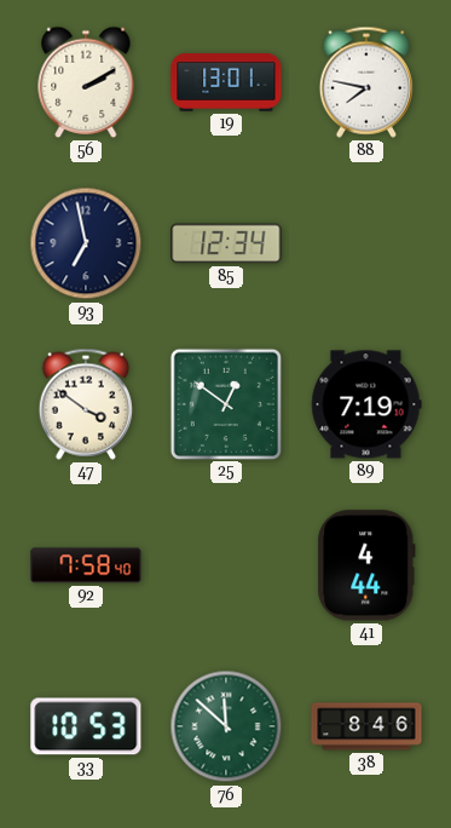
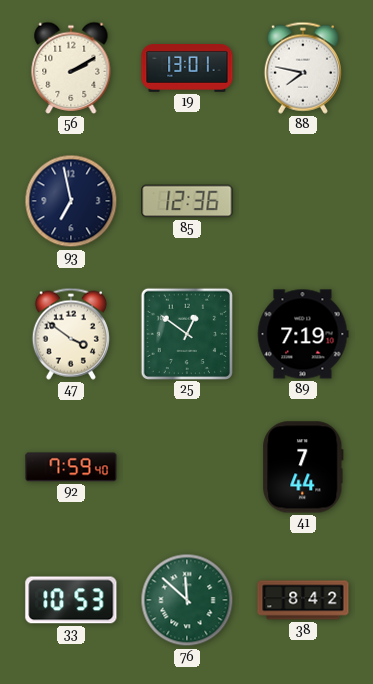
85: 12:34 -> 12:36
92: 7:58 -> 7:59
41: 4:44 -> 7:44
38: 8:46 -> 8:42
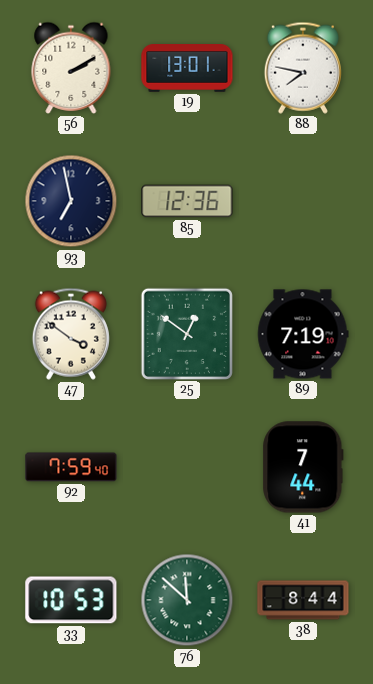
38: 8:42 -> 8:44
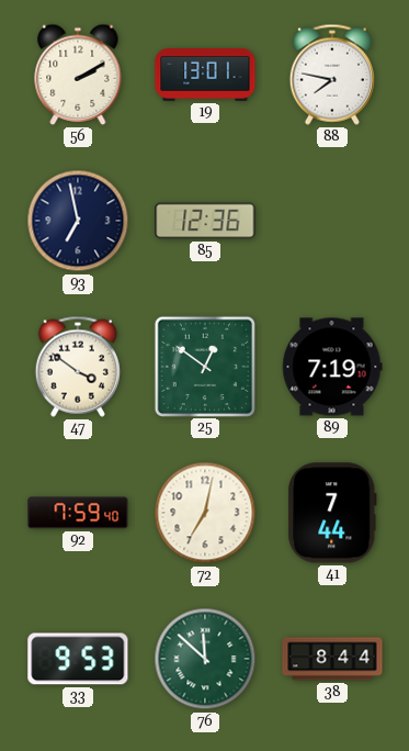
72: none -> 7:02
33: 10:53 -> 9:53
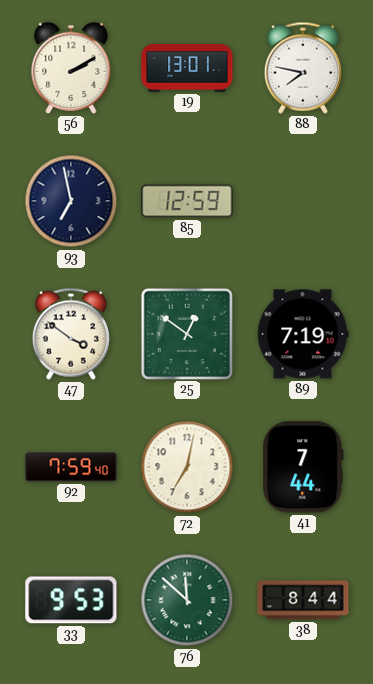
85: 12:36 -> 12:59
